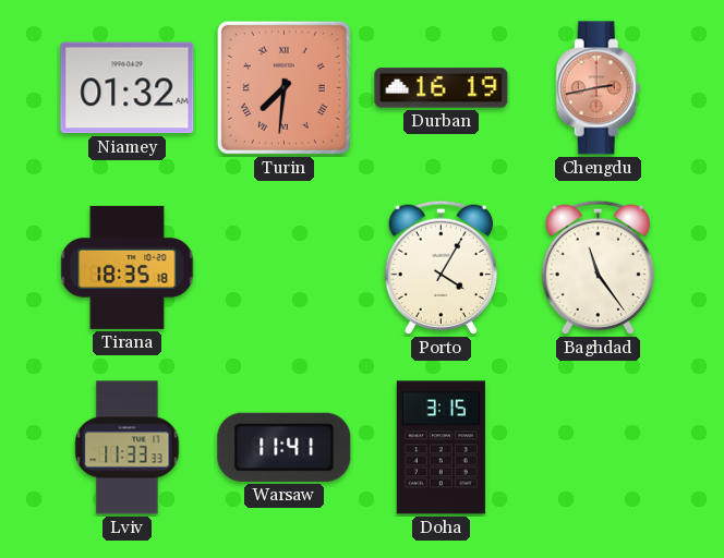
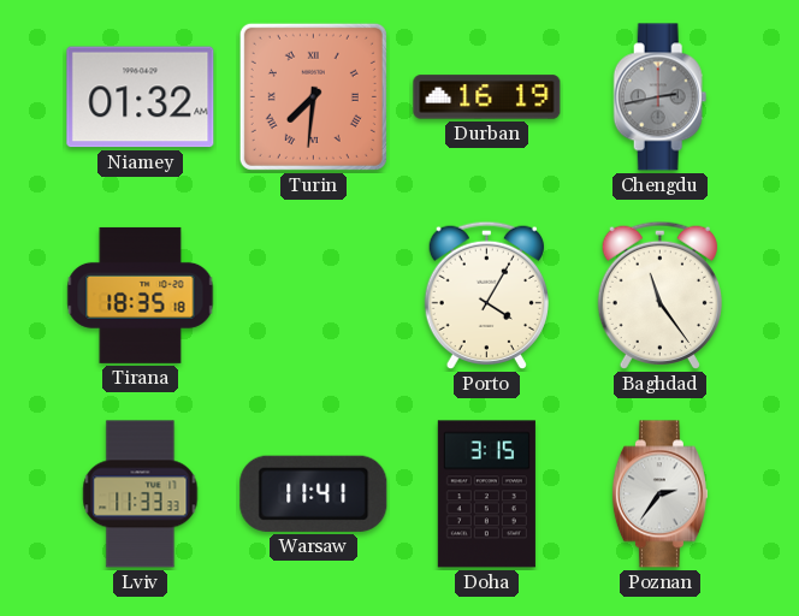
Chengdu dial: salmon -> grey
Poznan: none -> 2:36
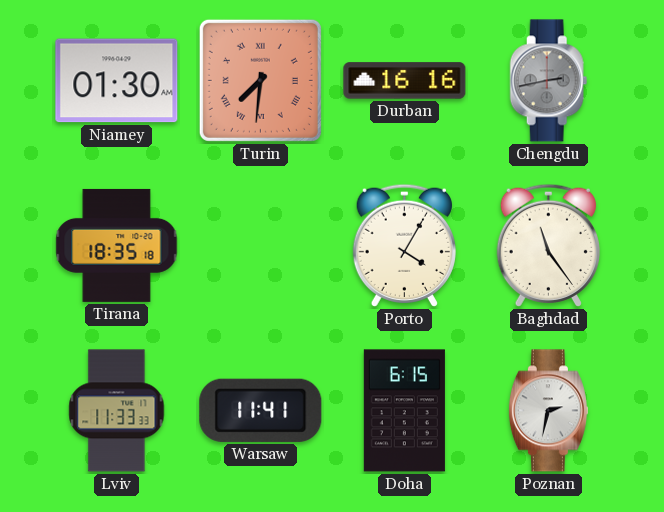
Niamey: 01:32 -> 01:30
Durban: 16:19 -> 16:16
Doha: 3:15 -> 6:15
Poznan: 2:36 -> 2:32
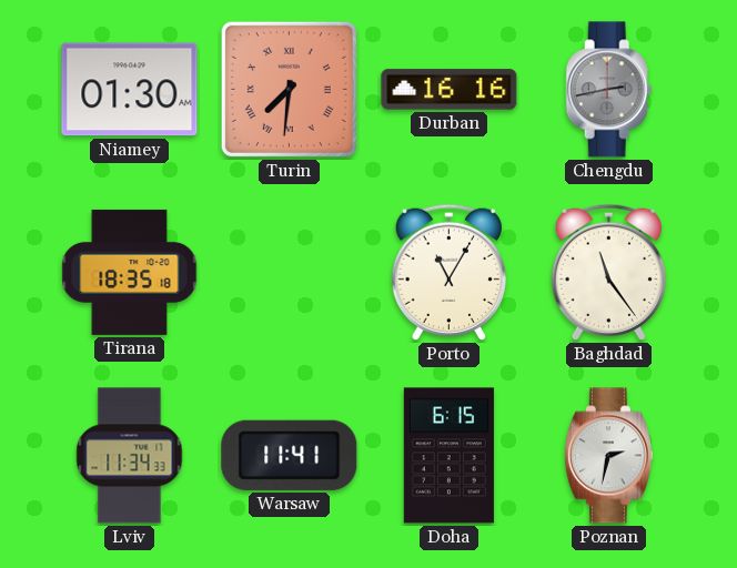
Porto: 4:05 -> 11:05
Lviv: 11:33 -> 11:34
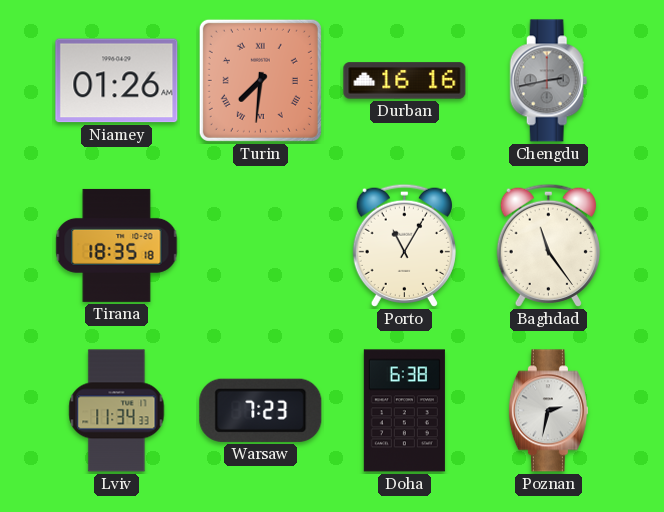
Niamey: 01:30 -> 01:26
Warsaw: 11:41 -> 7:23
Doha: 6:15 -> 6:38
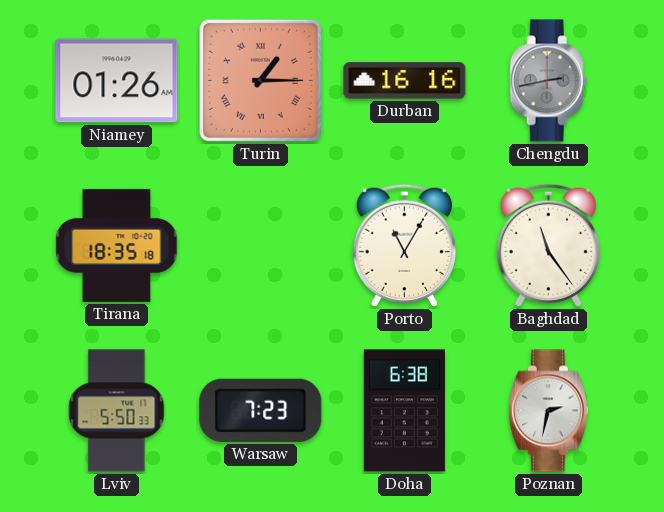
Turin: 7:31 -> 1:15
Lviv: 11:34 -> 5:50
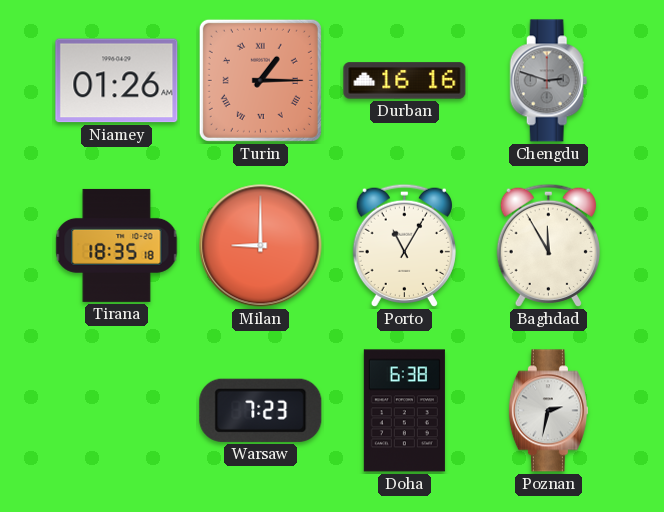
Chengdu: 2:43 -> 2:48
Milan: none -> 9:00
Baghdad: 11:24 -> 11:55
Lviv: 5:50 -> none
